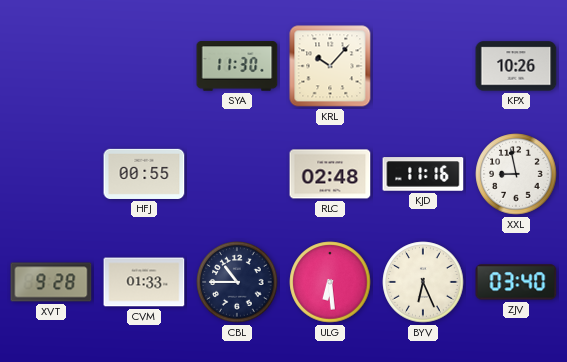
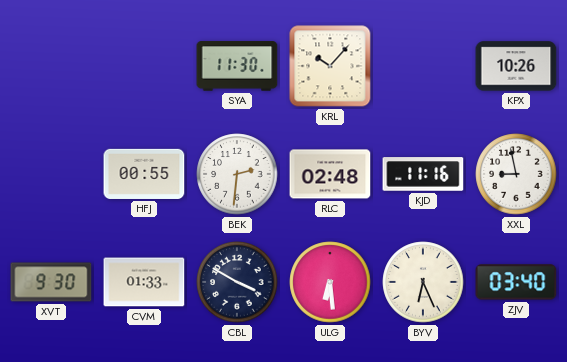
BEK: none -> 2:31
XVT: 9:28 -> 9:30
CBL: 10:45 -> 3:50
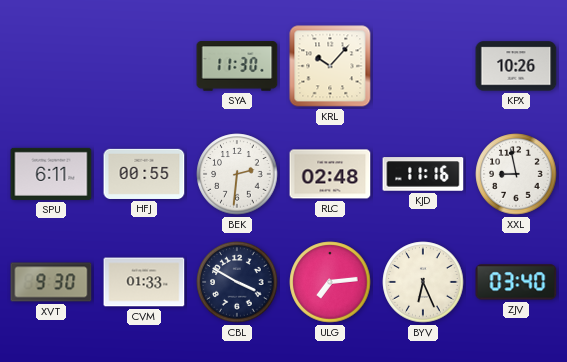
SPU: none -> 6:11
ULG: 6:29 -> 7:14
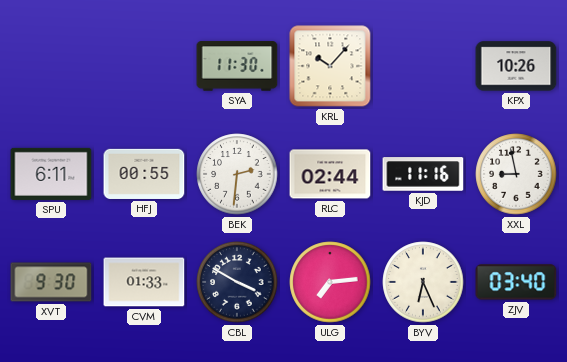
RLC: 02:48 -> 02:44
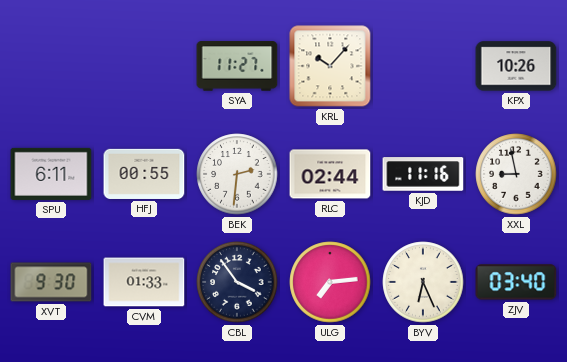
SYA: 11:30 -> 11:27
CBL: 3:50 -> 3:54
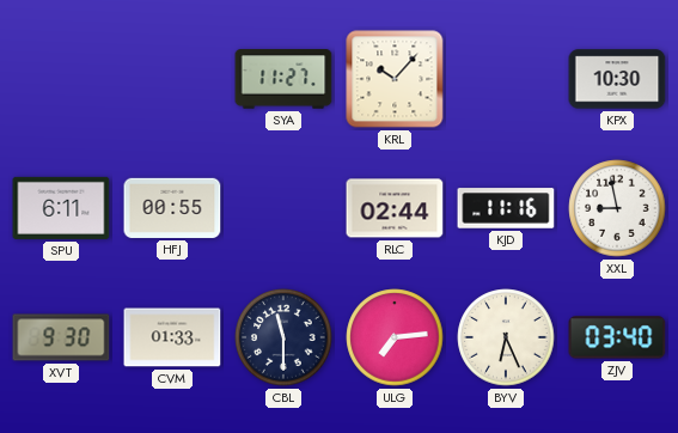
KPX: 10:26 -> 10:30
BEK: 2:31 -> none
CBL: 3:54 -> 11:30
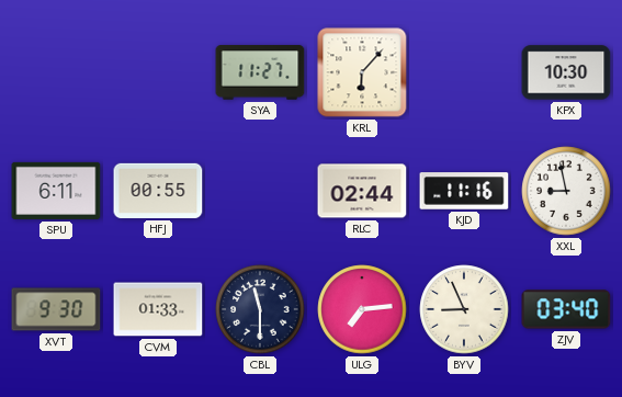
KRL: 10:07 -> 6:07
BYV: 6:26 -> 8:56
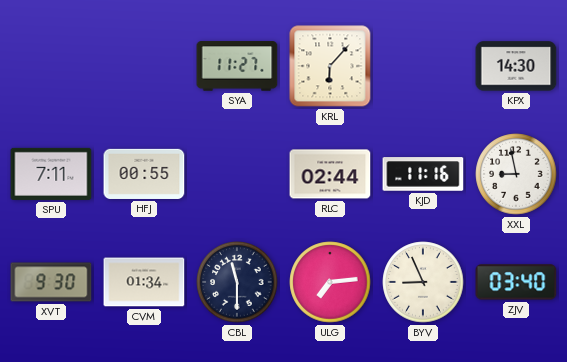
KPX: 10:30 -> 14:30
SPU: 6:11 -> 7:11
CVM: 01:33 -> 01:34
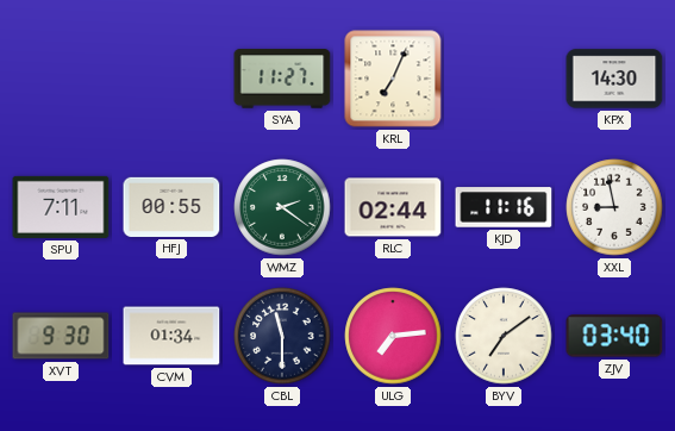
KRL: 6:07 -> 7:04
WMZ: none -> 2:21
BYV: 8:56 -> 7:09
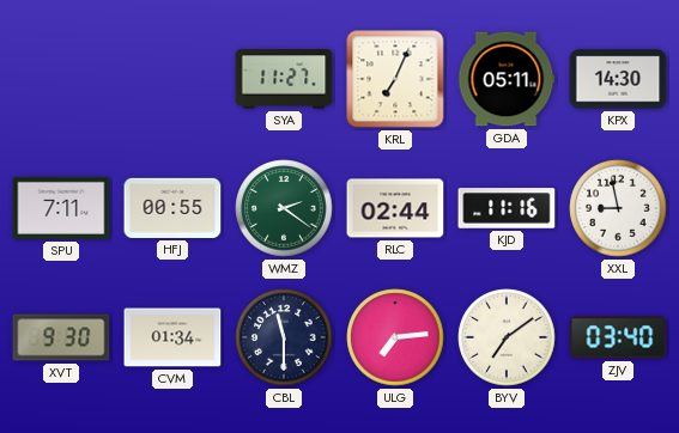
GDA: none -> 05:11
